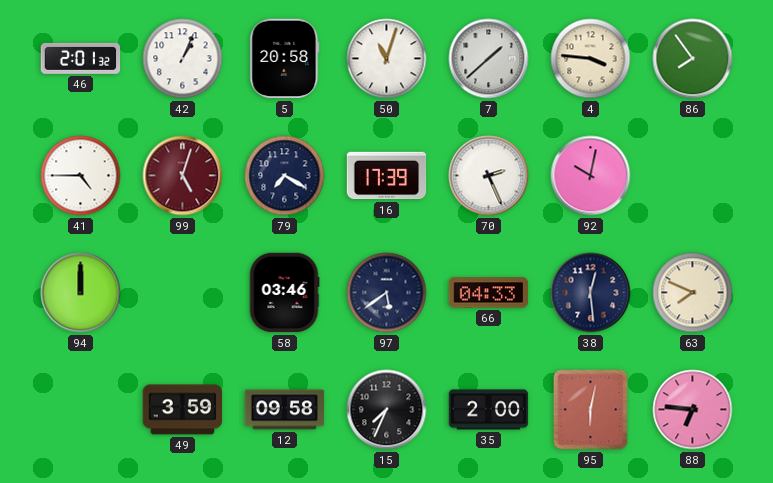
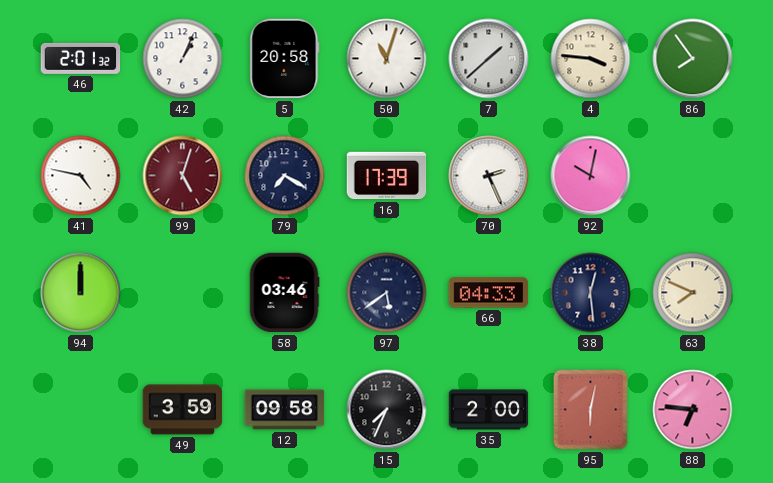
41: 4:45 -> 4:47
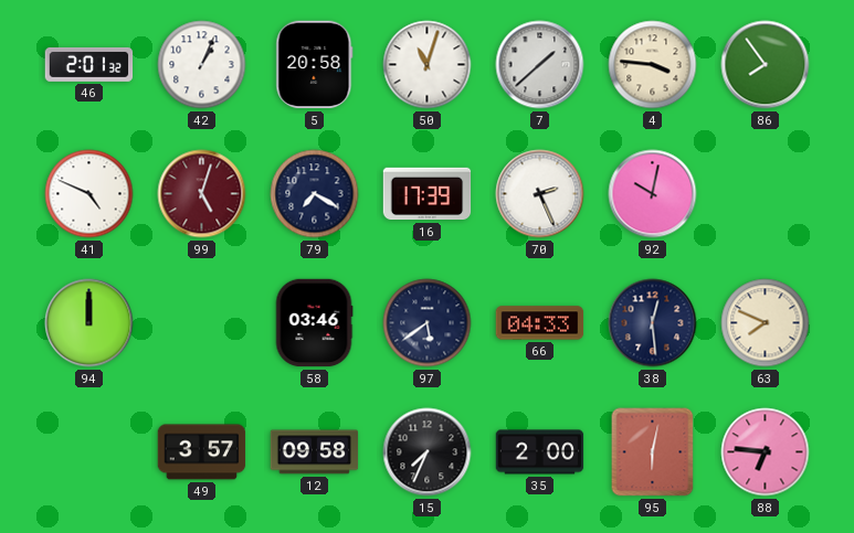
41: 4:47 -> 4:49
49: 3:59 -> 3:57
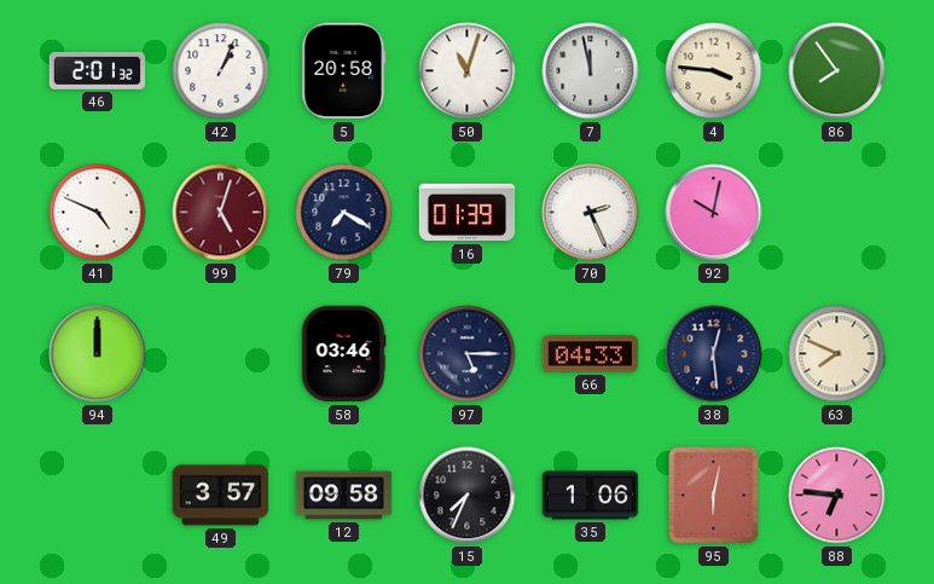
7: 1:38 -> 11:58
16: 17:39 -> 01:39
97: 5:39 -> 5:15
35: 2:00 -> 1:06
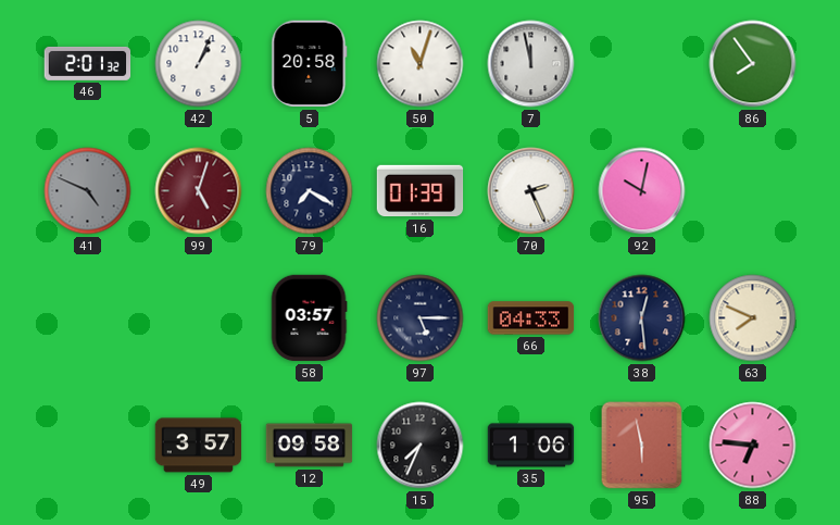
4: 3:46 -> none
41 dial: white -> grey
94: 12:00 -> none
58: 03:46 -> 03:57
95: 6:02 -> 5:58
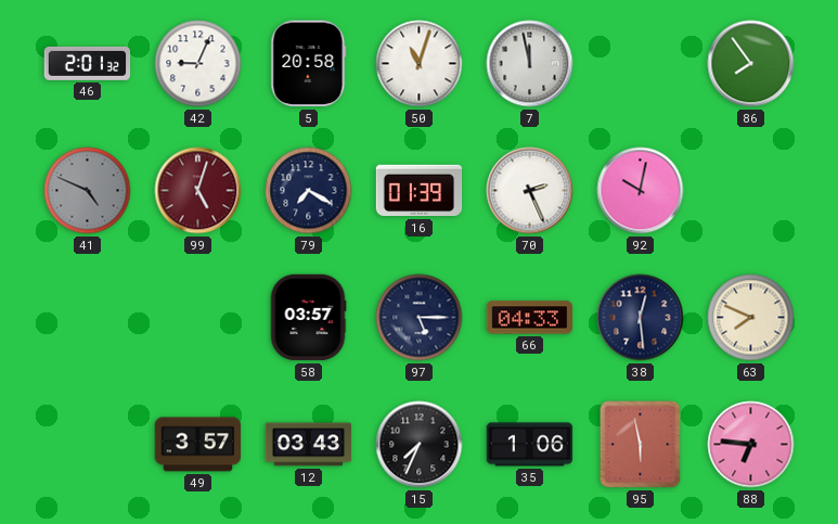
42: 1:04 -> 9:04
12: 09:58 -> 03:43
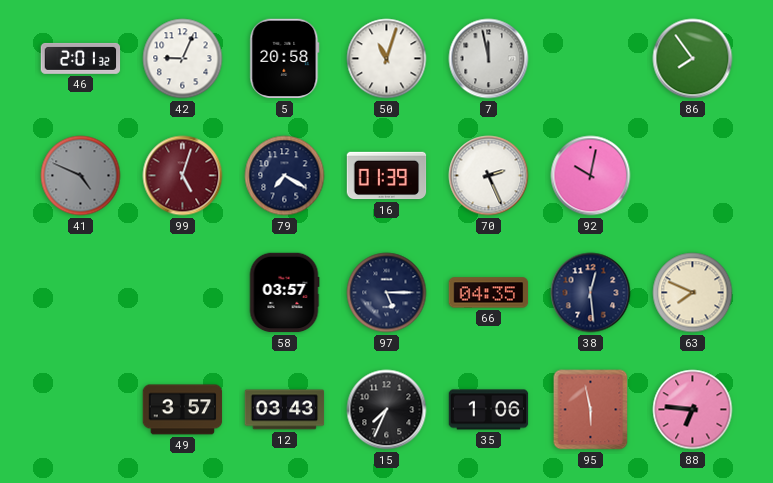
66: 04:33 -> 04:35
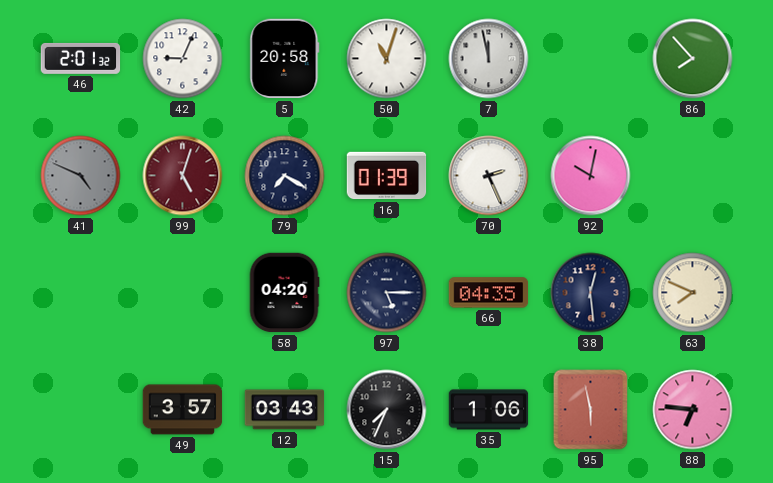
86: 7:54 -> 7:53
58: 03:57 -> 04:20
